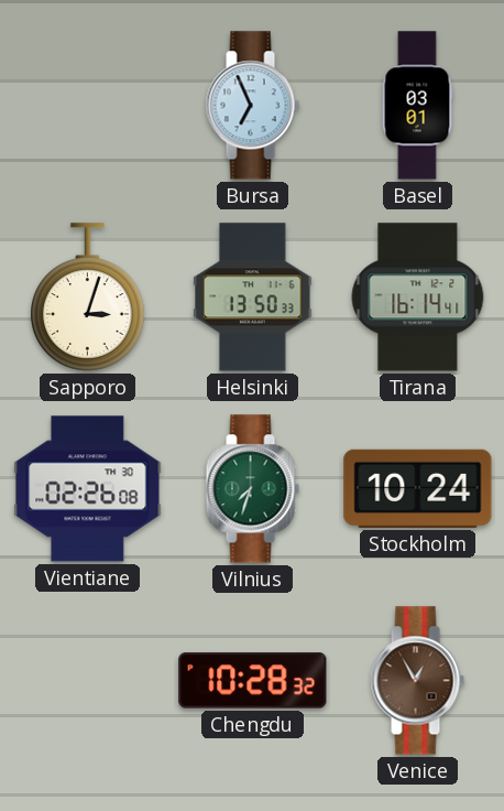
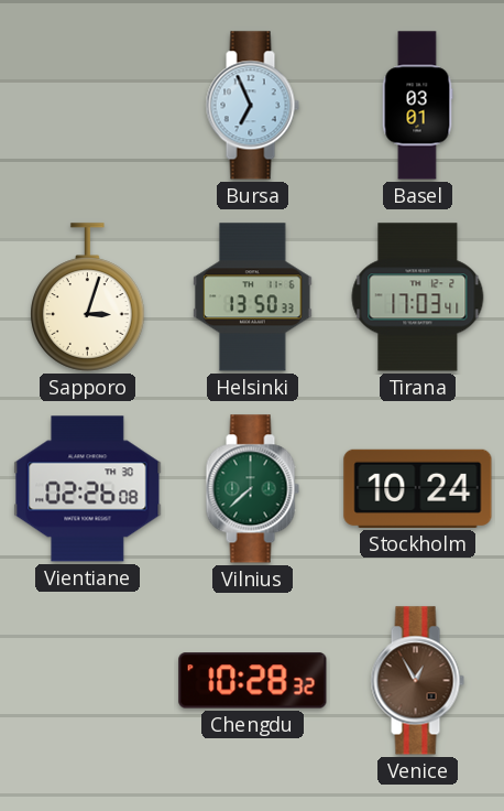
Tirana: 16:14 -> 17:03
Vilnius: 7:33 -> 7:38
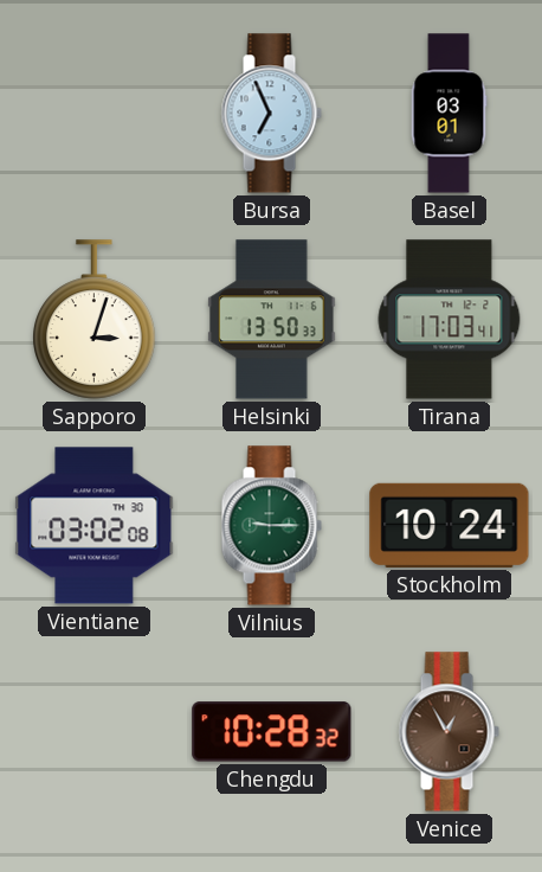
Vientiane: 02:26 -> 03:02
Vilnius: 7:38 -> 9:15
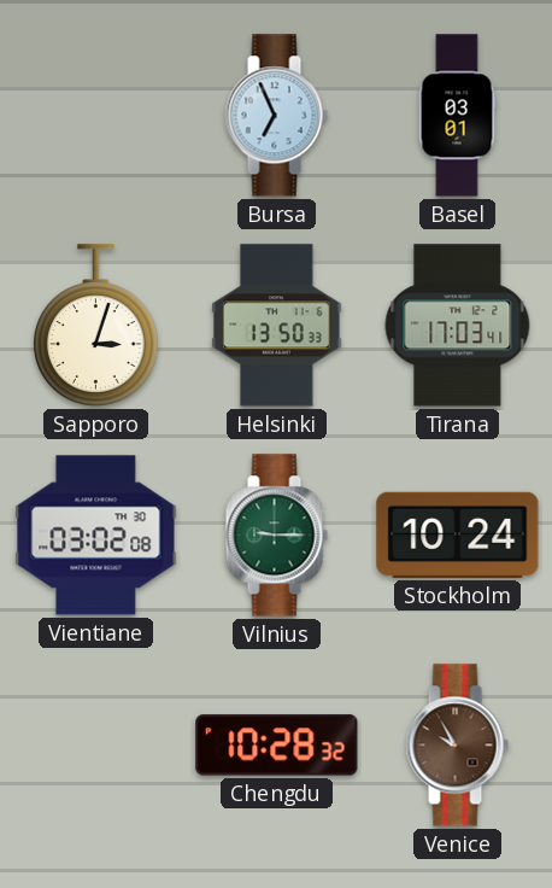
Venice: 12:55 -> 9:55
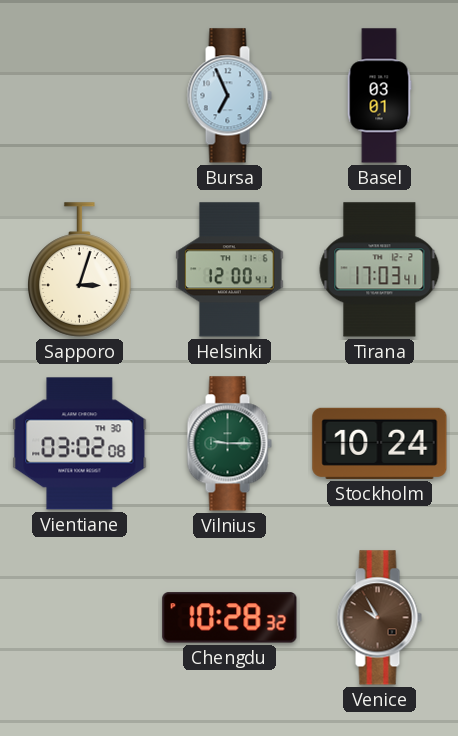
Helsinki: 13:50 -> 12:00
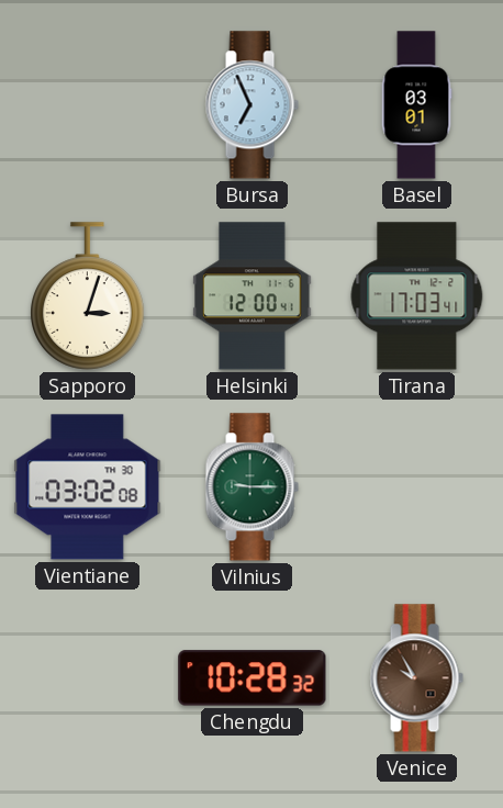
Stockholm: 10:24 -> none
